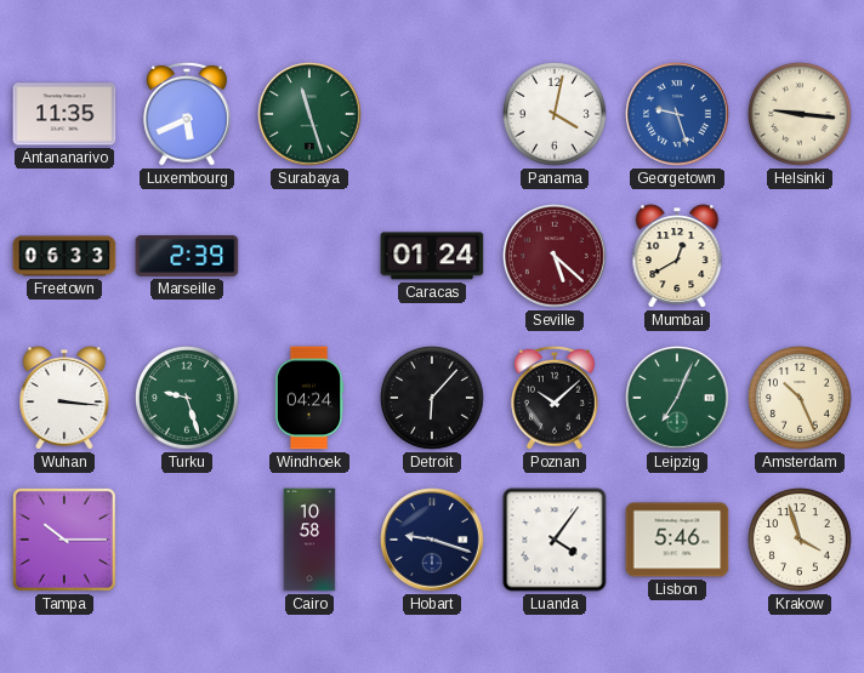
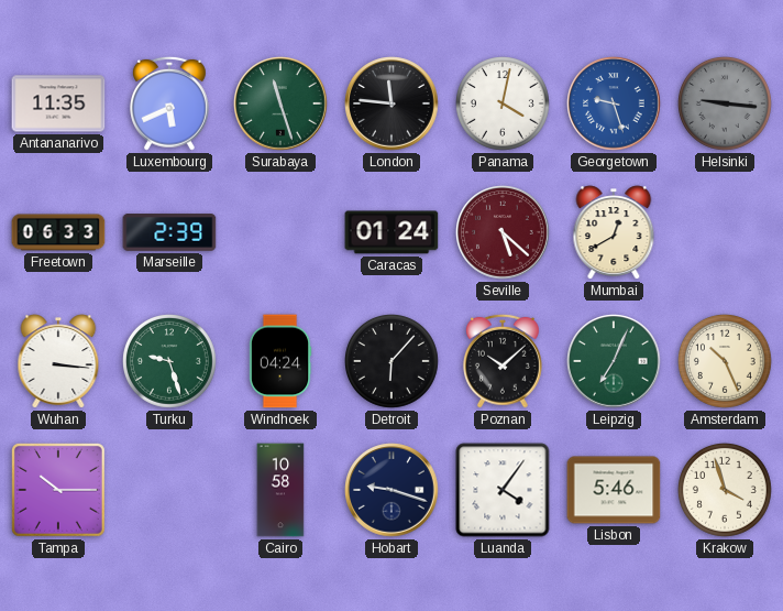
London: none -> 11:46
Helsinki dial: cream -> grey
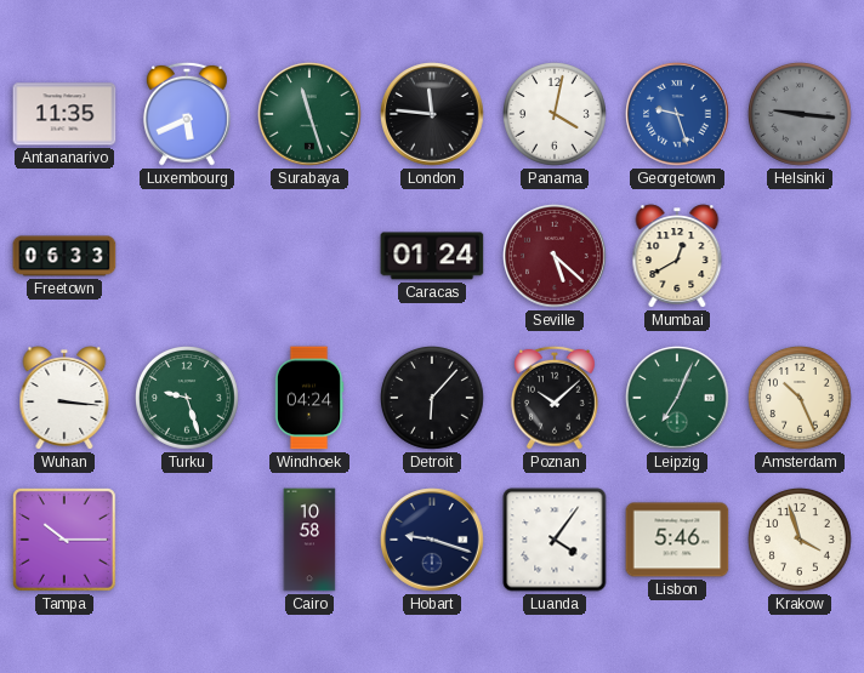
Marseille: 2:39 -> none
